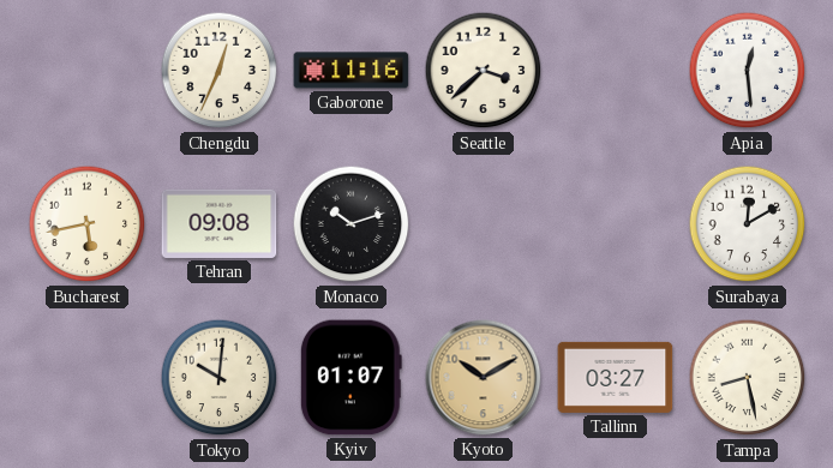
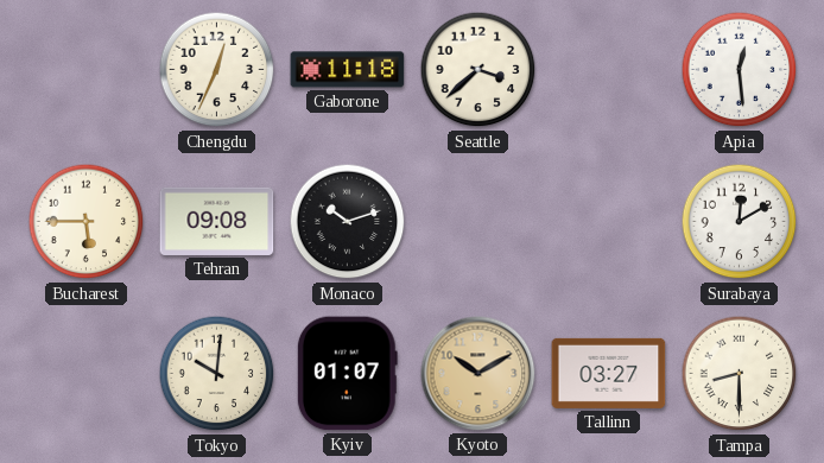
Gaborone: 11:16 -> 11:18
Bucharest: 5:43 -> 5:45
Tampa: 8:28 -> 8:30
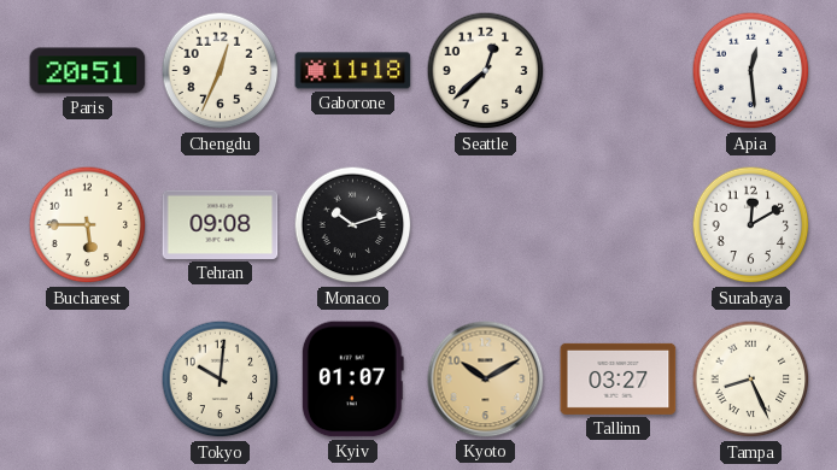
Paris: none -> 20:51
Seattle: 3:38 -> 12:38
Tampa: 8:30 -> 8:26
